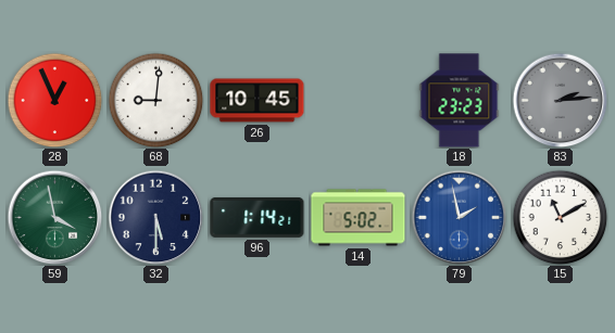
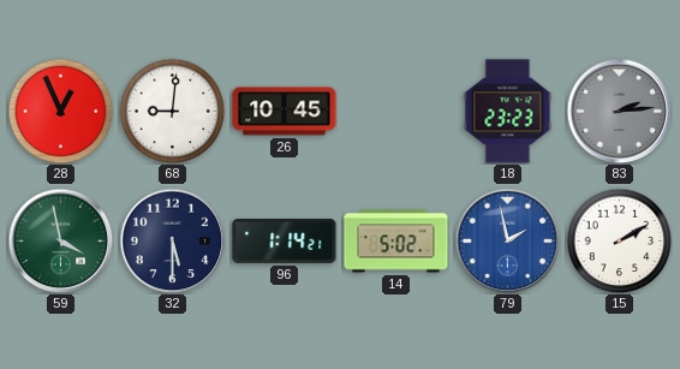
15: 11:10 -> 2:10
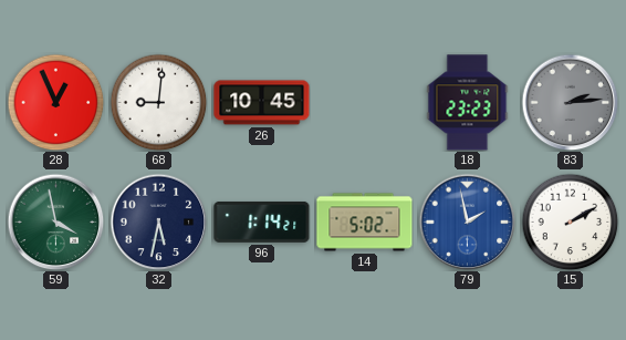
32: 5:30 -> 5:32
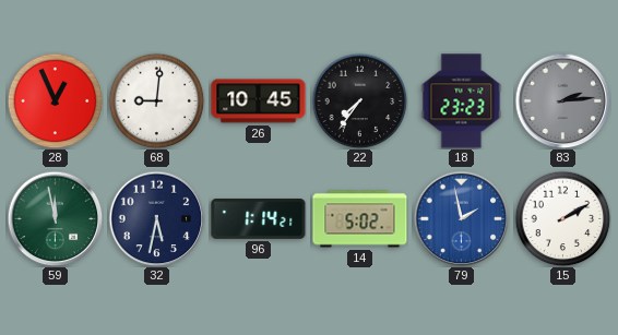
22: none -> 7:36
59: 3:58 -> 11:58
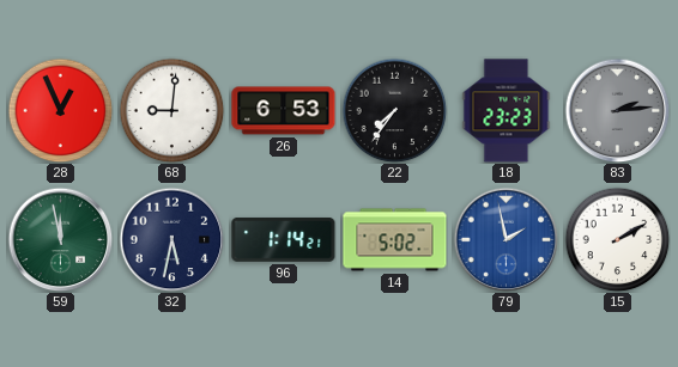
26: 10:45 -> 6:53
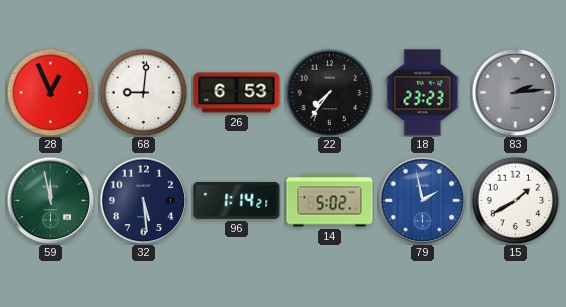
32: 5:32 -> 5:29
15: 2:10 -> 1:40
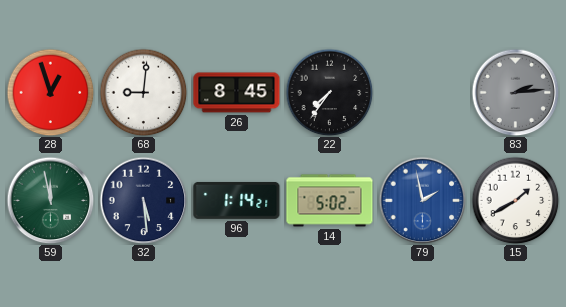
28: 12:56 -> 12:57
26: 6:53 -> 8:45
18: 23:23 -> none
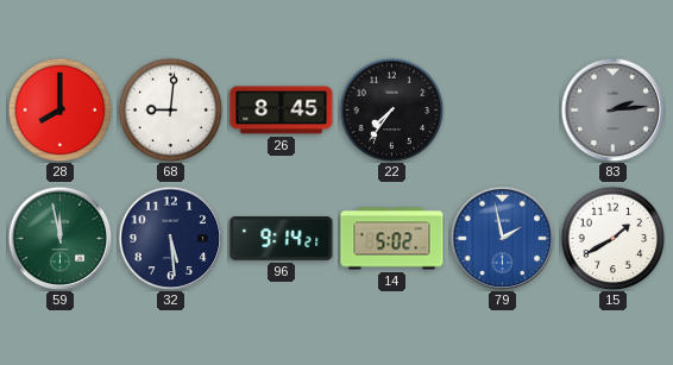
28: 12:57 -> 8:00
96: 1:14 -> 9:14
